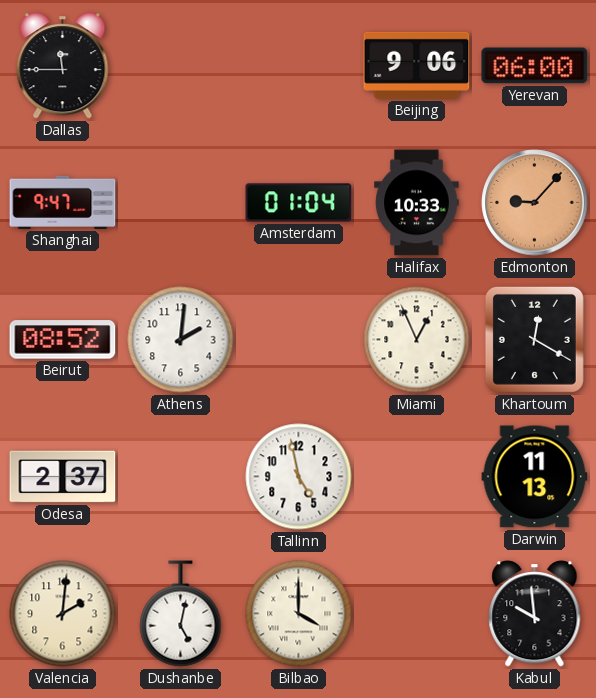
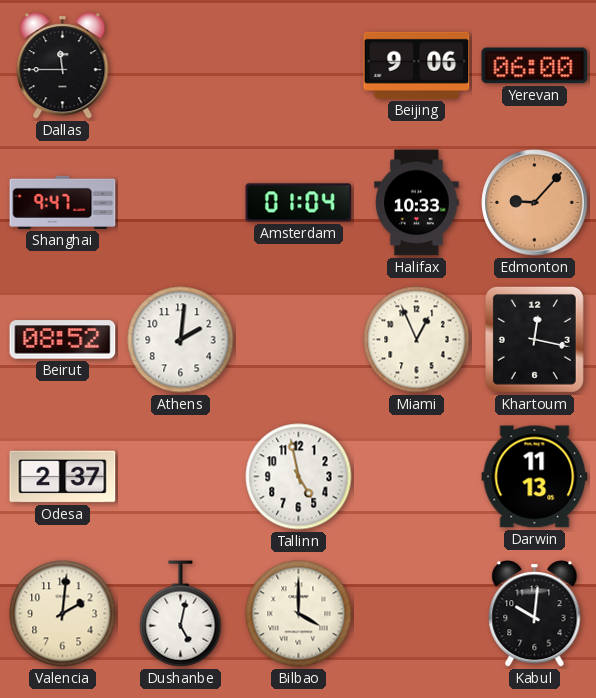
Khartoum: 12:20 -> 12:17
Kabul: 9:59 -> 10:01
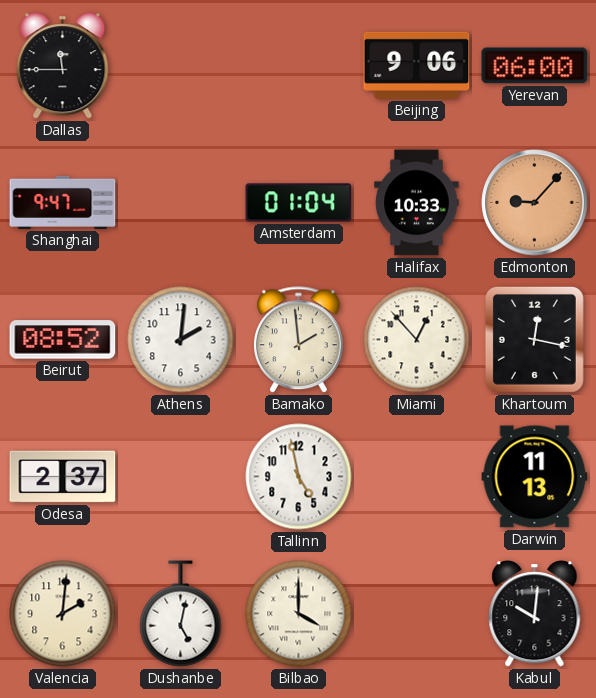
Bamako: none -> 1:59
Miami: 12:56 -> 12:53
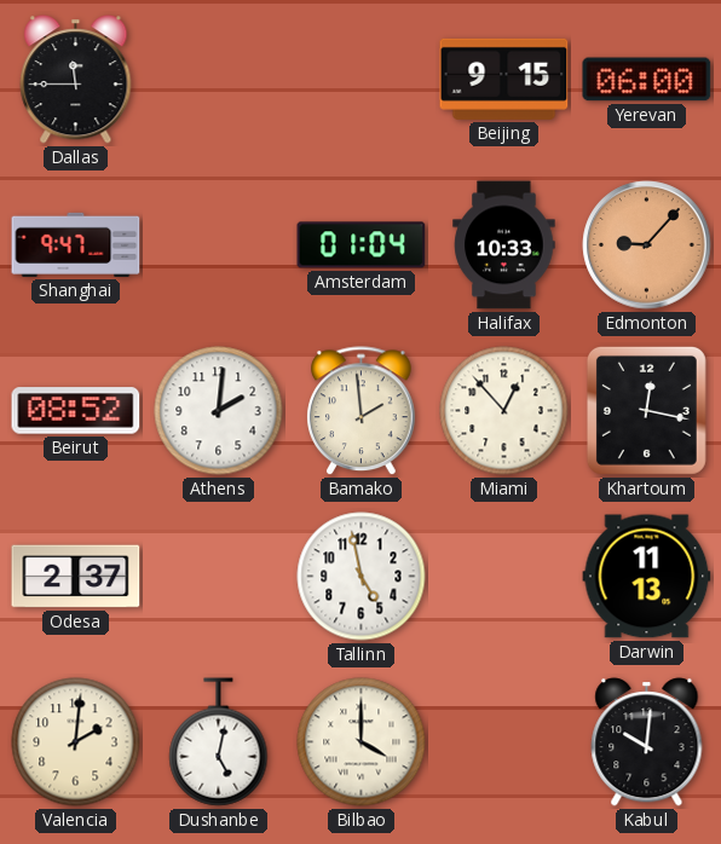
Beijing: 9:06 -> 9:15
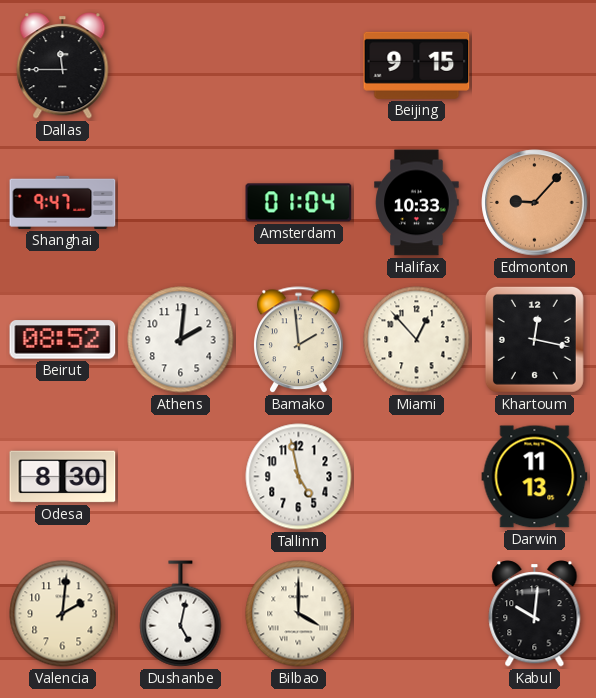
Yerevan: 06:00 -> none
Odesa: 2:37 -> 8:30
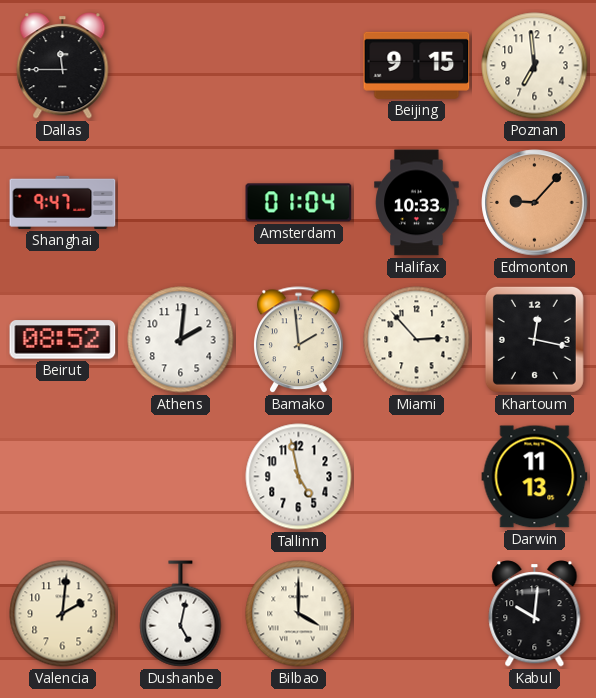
Poznan: none -> 6:59
Miami: 12:53 -> 2:53
Odesa: 8:30 -> none
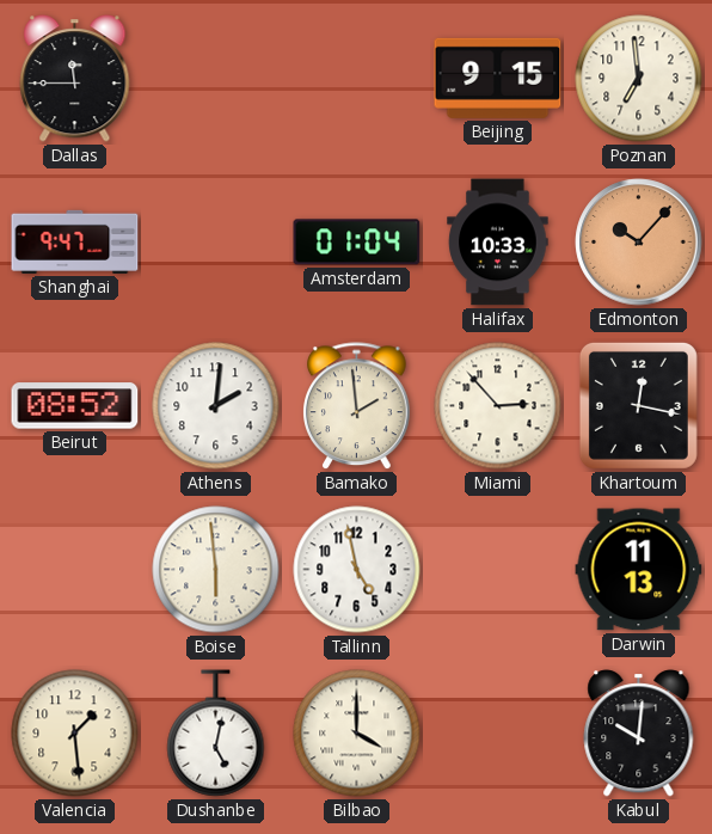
Edmonton: 9:07 -> 10:07
Boise: none -> 5:59
Valencia: 2:01 -> 1:29
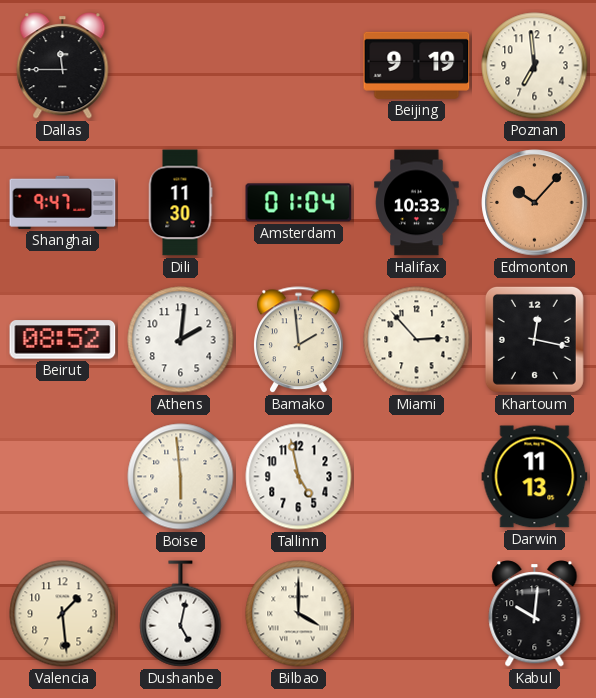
Beijing: 9:15 -> 9:19
Dili: none -> 11:30
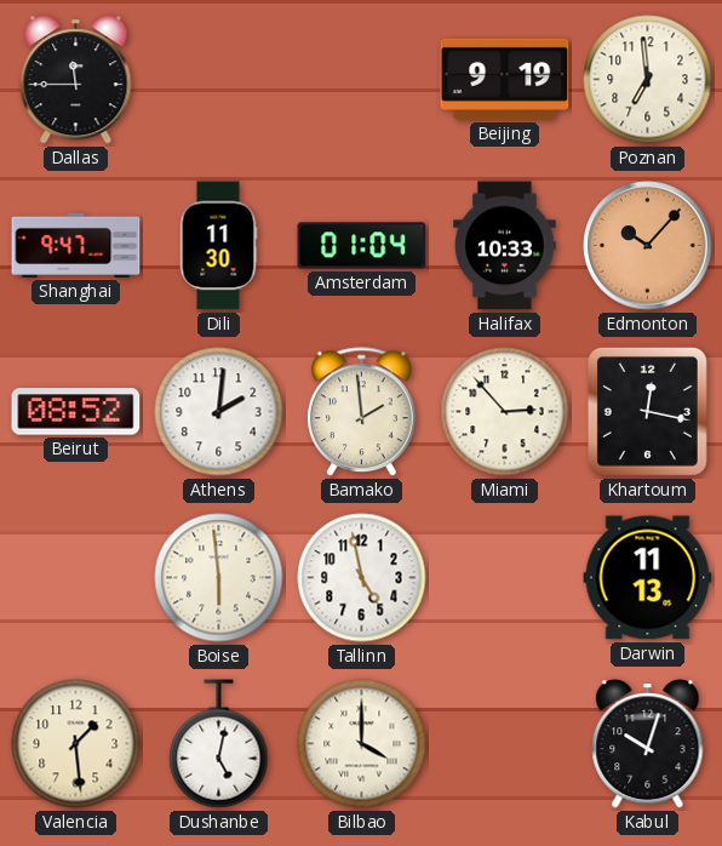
Kabul: 10:01 -> 10:03
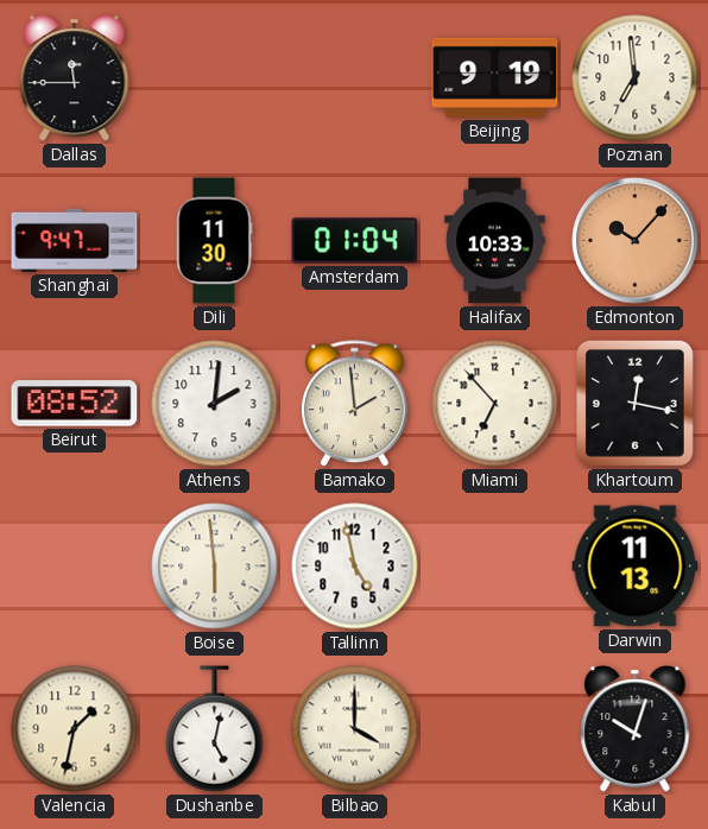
Miami: 2:53 -> 6:53
Valencia: 1:29 -> 1:32
